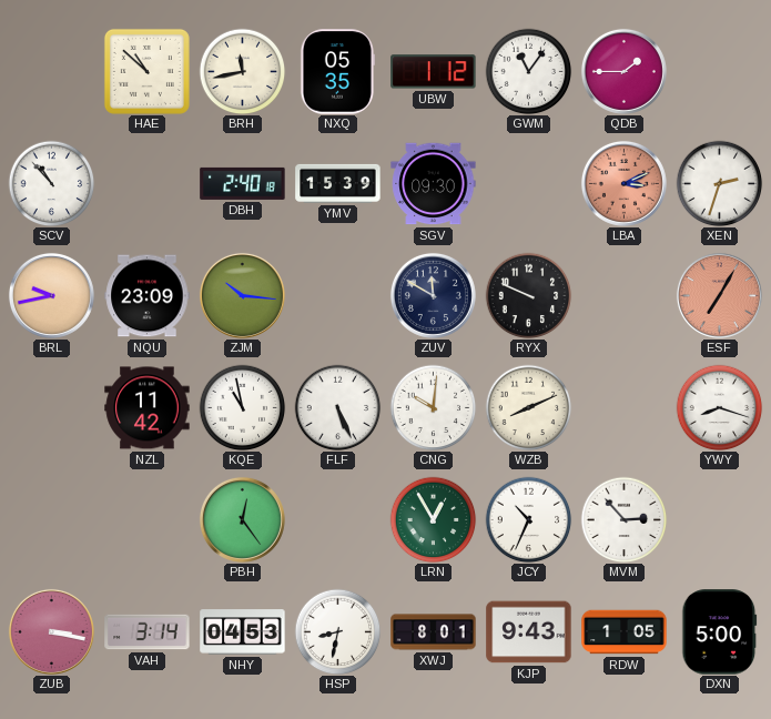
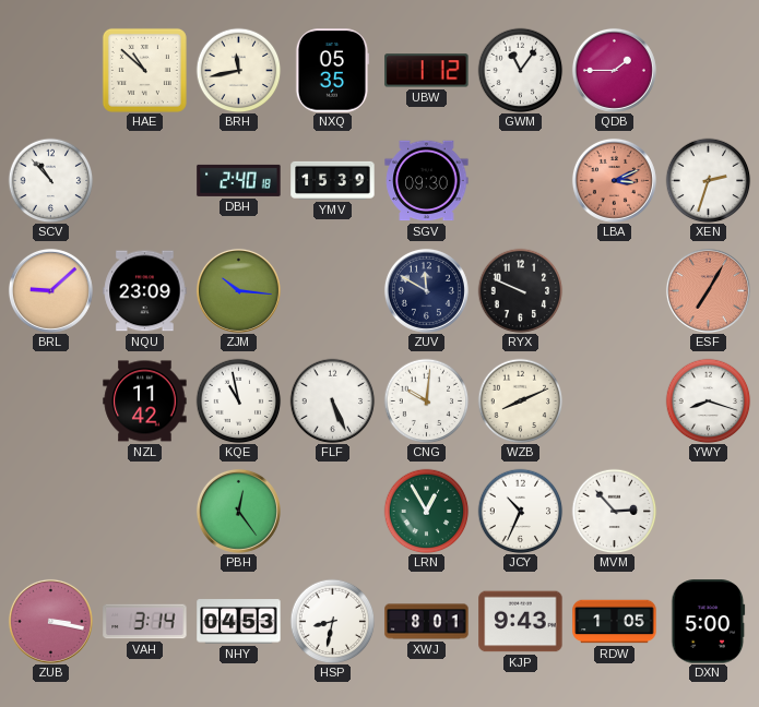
BRL: 9:43 -> 9:08
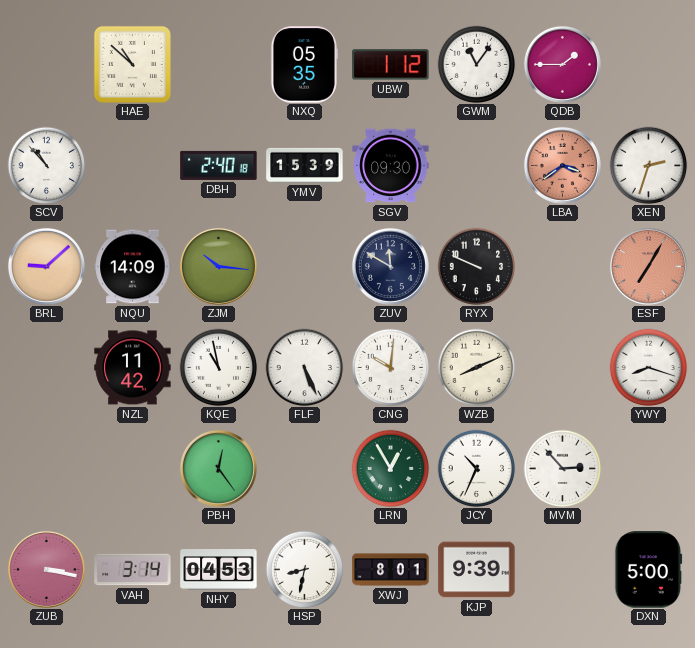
BRH: 11:43 -> none
LBA: 3:11 -> 3:39
NQU: 23:09 -> 14:09
KJP: 9:43 -> 9:39
RDW: 1:05 -> none
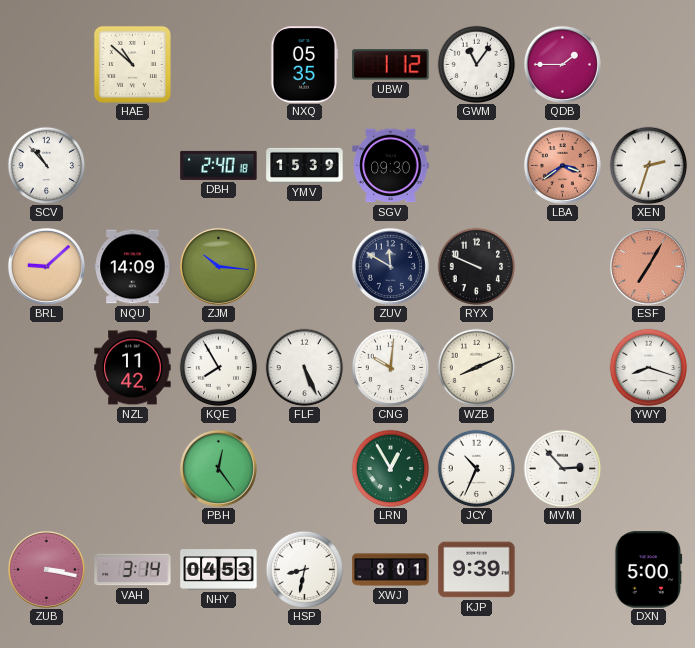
KQE: 10:58 -> 7:55
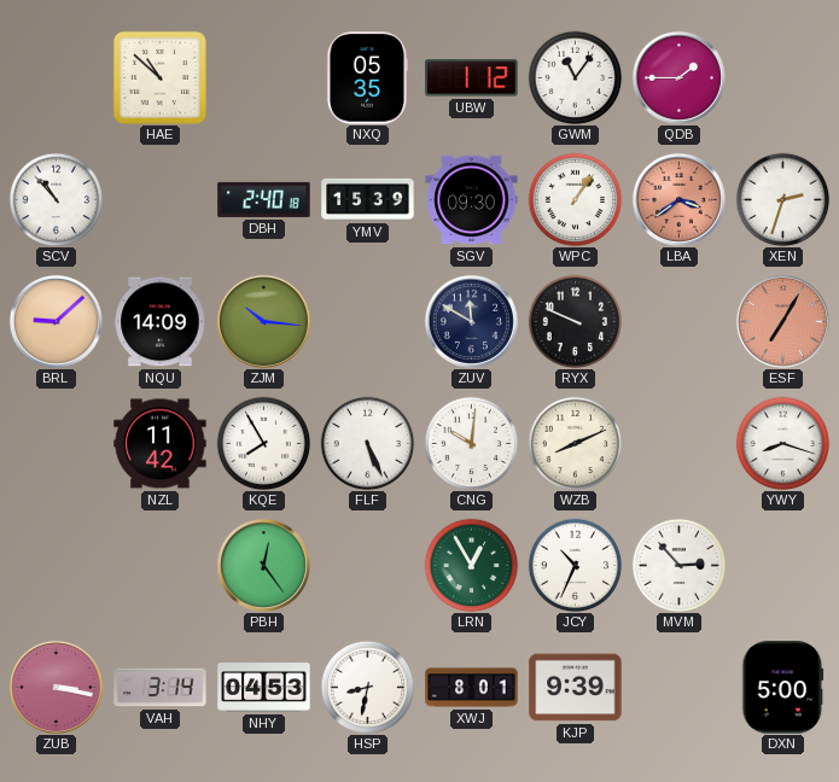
WPC: none -> 1:06
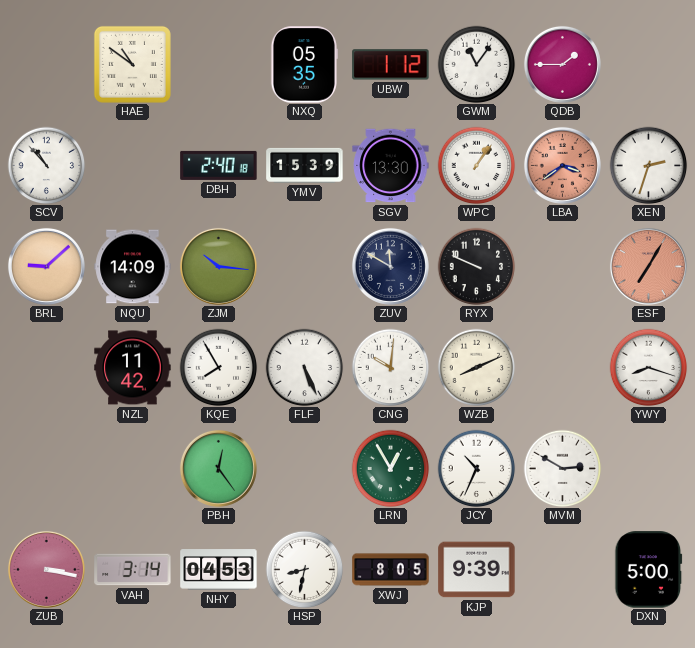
HAE: 10:52 -> 10:51
SGV: 09:30 -> 13:30
MVM: 2:53 -> 2:50
XWJ: 8:01 -> 8:05
